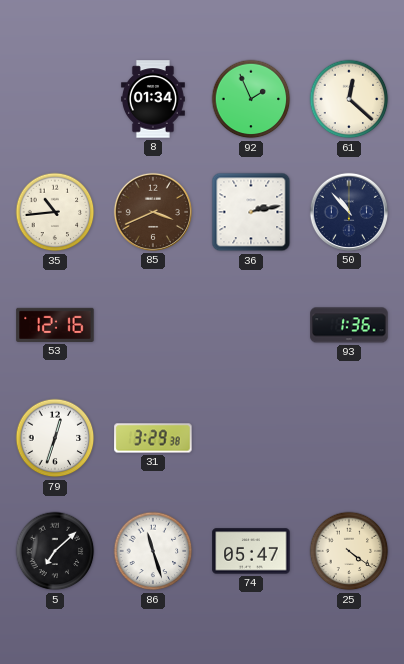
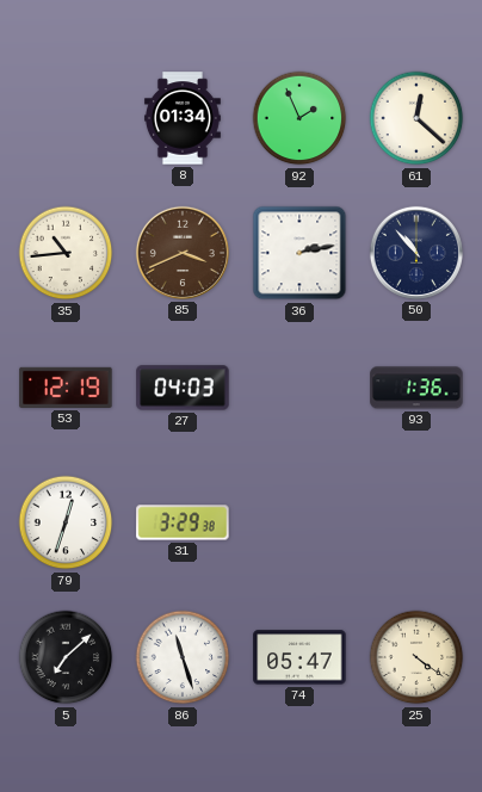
53: 12:16 -> 12:19
27: none -> 04:03
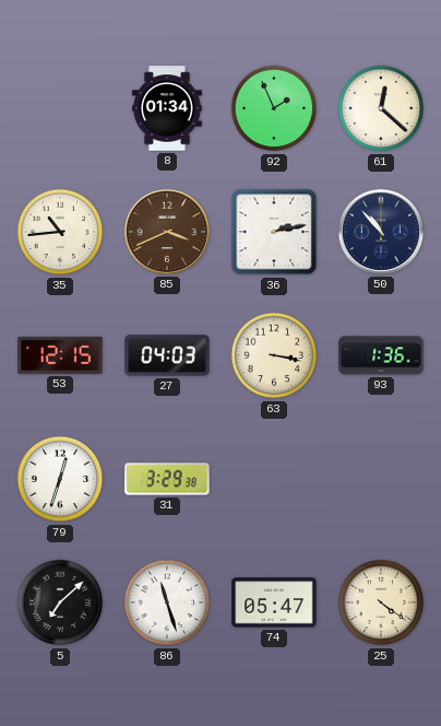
53: 12:19 -> 12:15
63: none -> 3:17
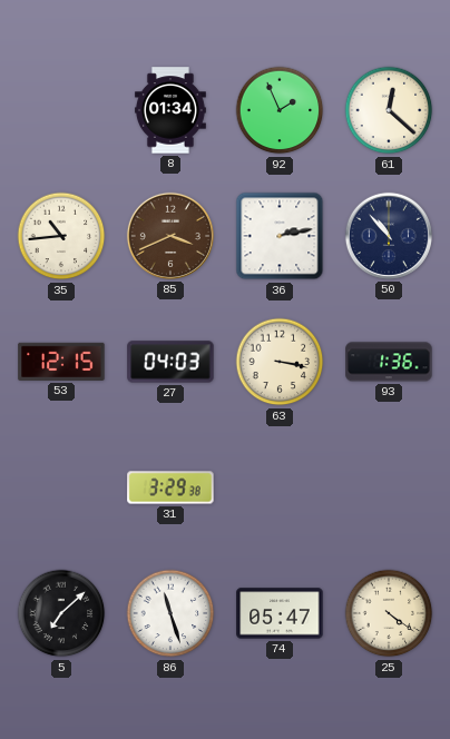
79: 12:33 -> none
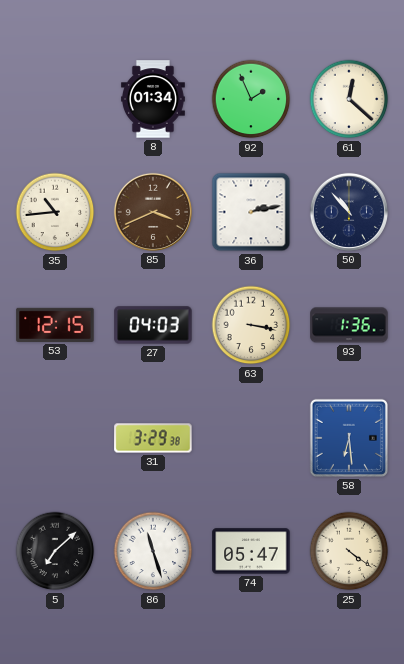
58: none -> 6:29
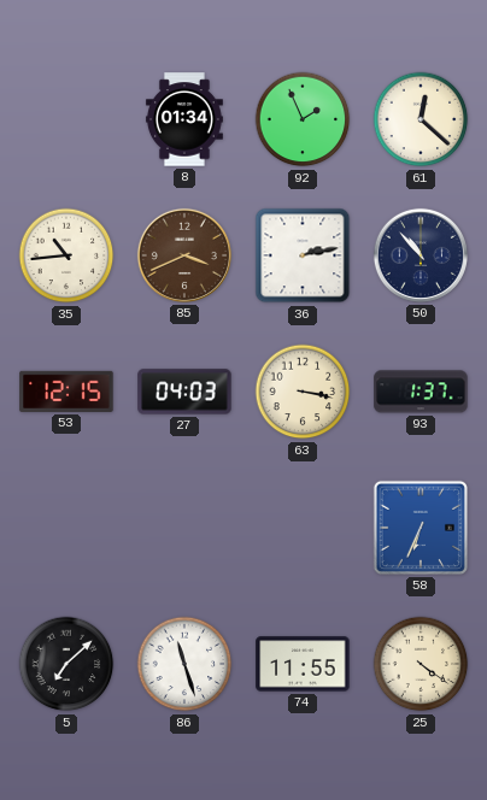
93: 1:36 -> 1:37
31: 3:29 -> none
58: 6:29 -> 6:34
74: 05:47 -> 11:55
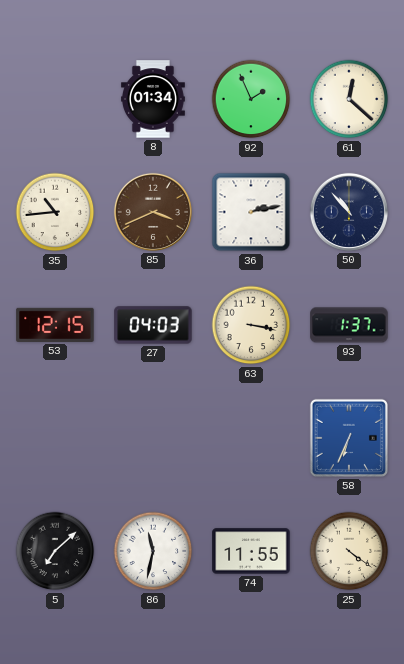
86: 11:27 -> 11:32
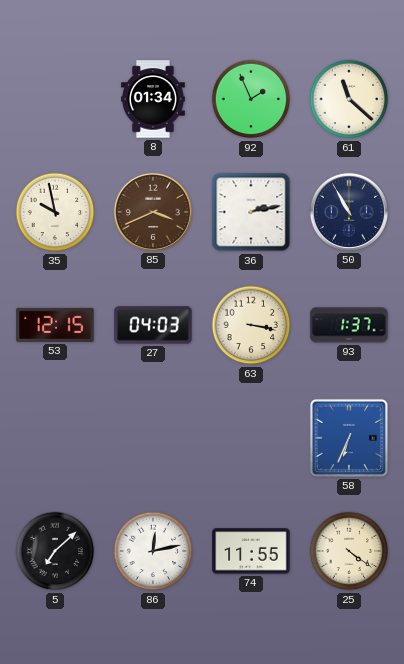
61: 12:22 -> 11:22
35: 10:44 -> 9:58
50: 10:53 -> 10:55
86: 11:32 -> 12:13
